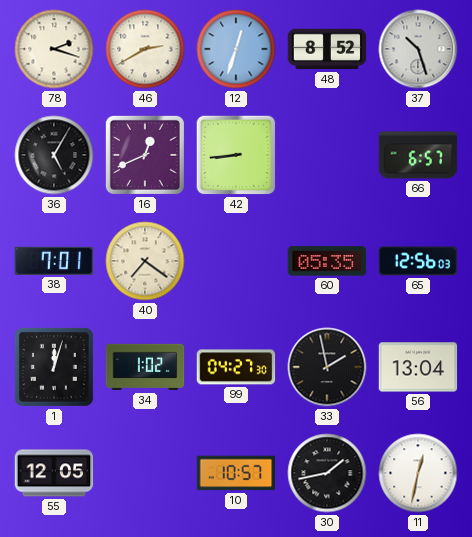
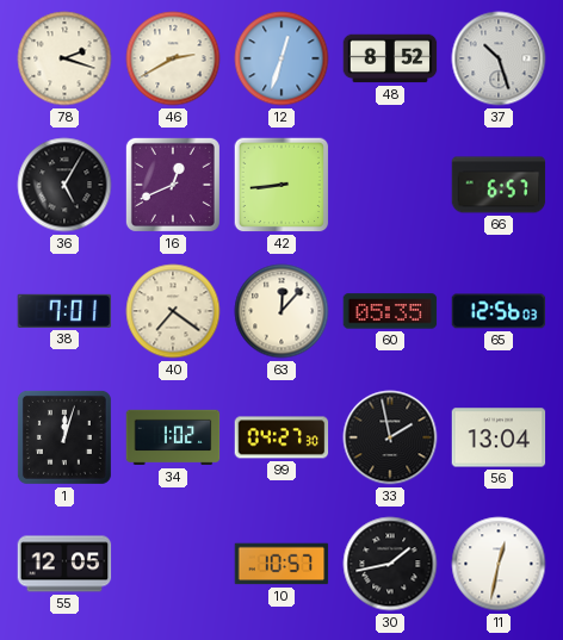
63: none -> 12:07
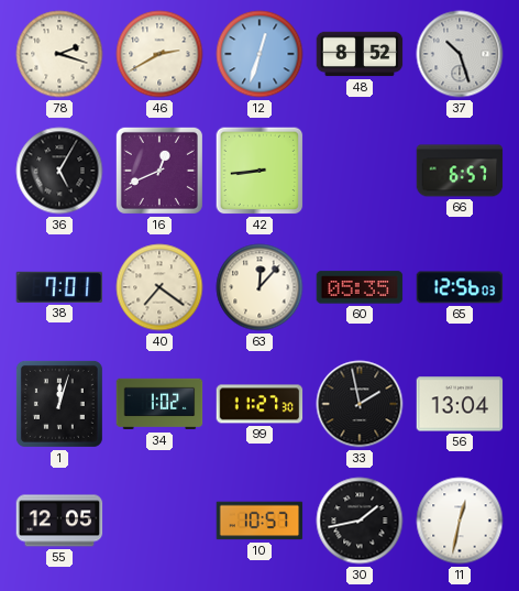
99: 04:27 -> 11:27
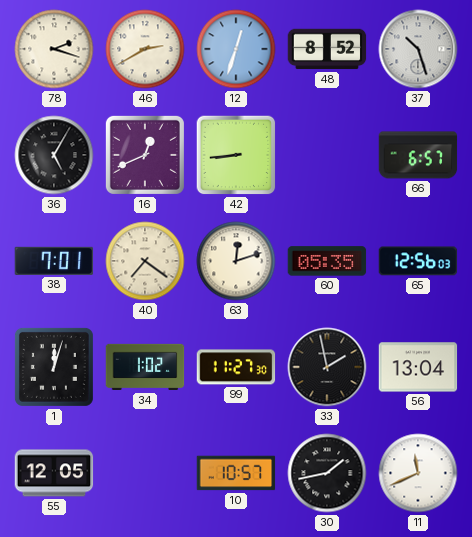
63: 12:07 -> 12:12
11: 12:32 -> 11:41
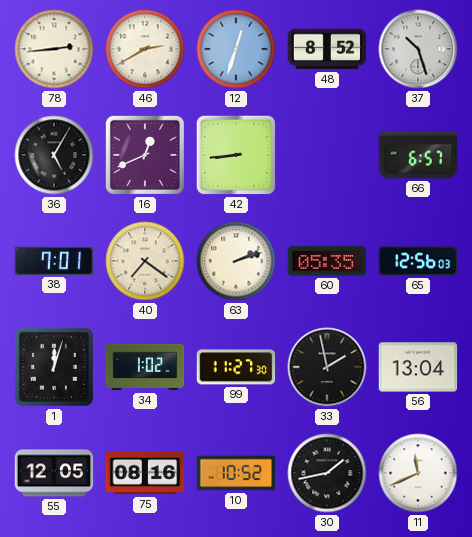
78: 2:18 -> 2:44
63: 12:12 -> 2:12
75: none -> 08:16
10: 10:57 -> 10:52
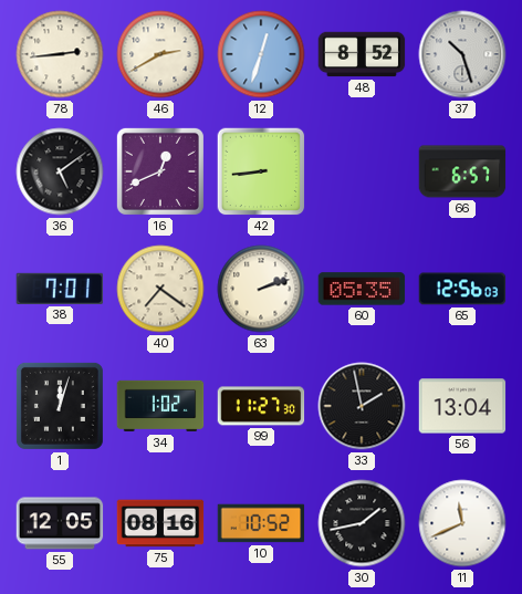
36: 5:05 -> 5:09
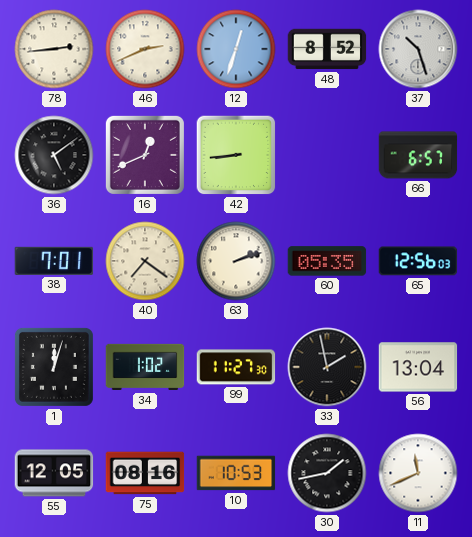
46: 2:40 -> 2:41
10: 10:52 -> 10:53
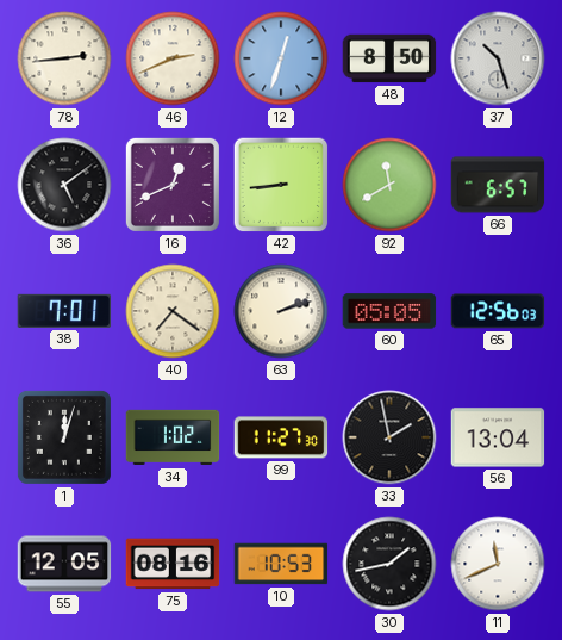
48: 8:52 -> 8:50
92: none -> 11:40
60: 05:35 -> 05:05
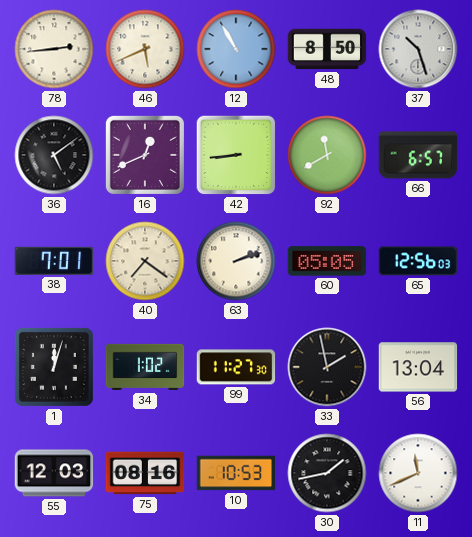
46: 2:41 -> 5:41
12: 12:33 -> 10:55
55: 12:05 -> 12:03
